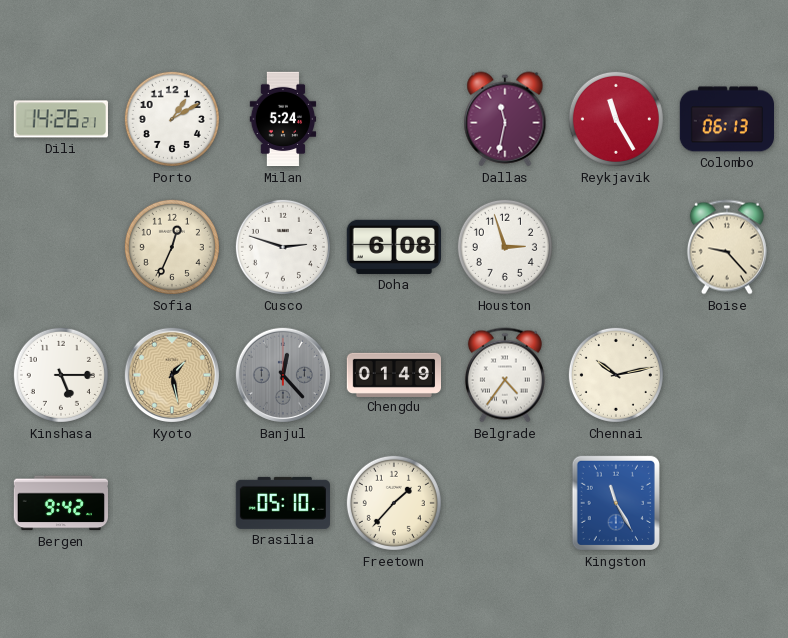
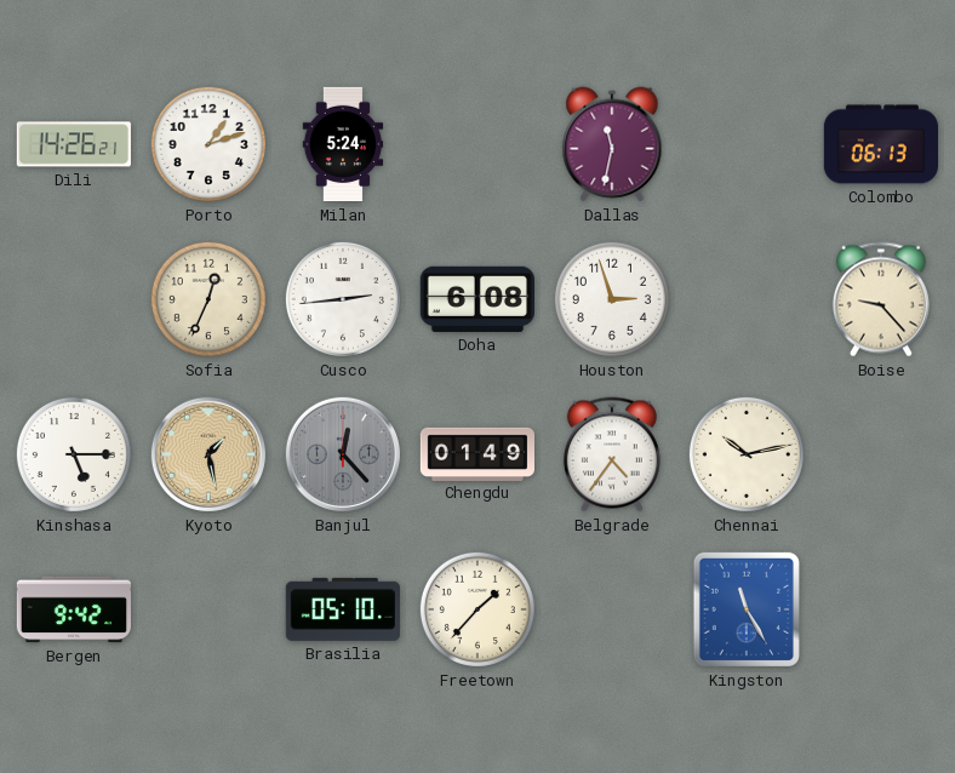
Porto: 1:10 -> 1:12
Reykjavik: 11:25 -> none
Cusco: 2:48 -> 2:44
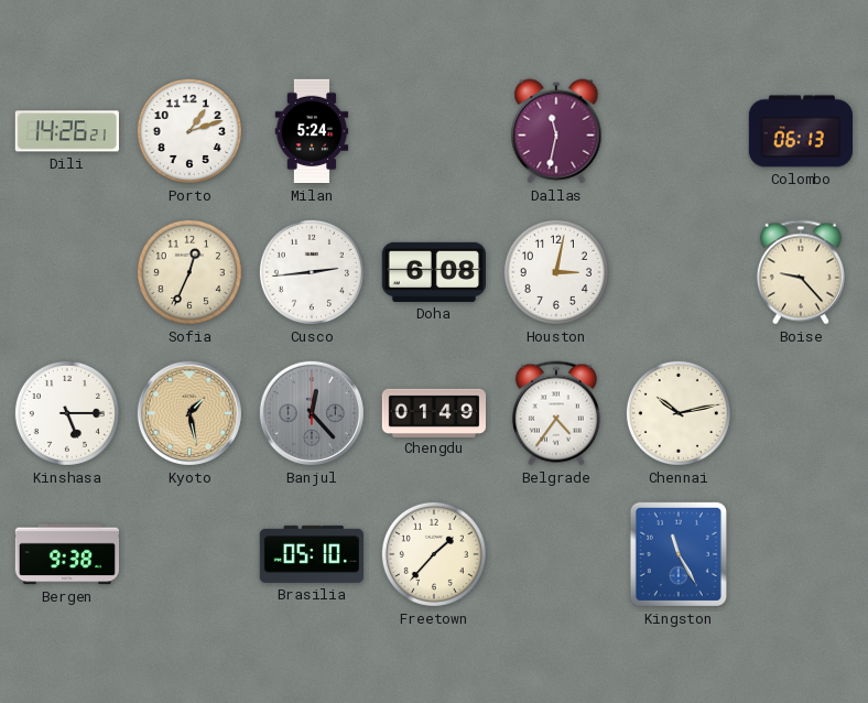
Houston: 2:57 -> 3:02
Bergen: 9:42 -> 9:38
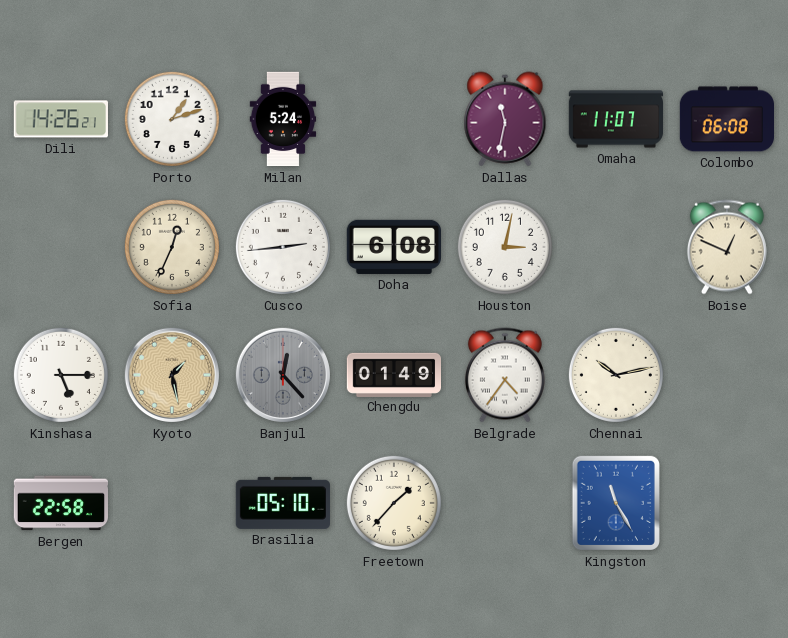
Omaha: none -> 11:07
Colombo: 06:13 -> 06:08
Boise: 9:23 -> 12:49
Bergen: 9:38 -> 22:58
